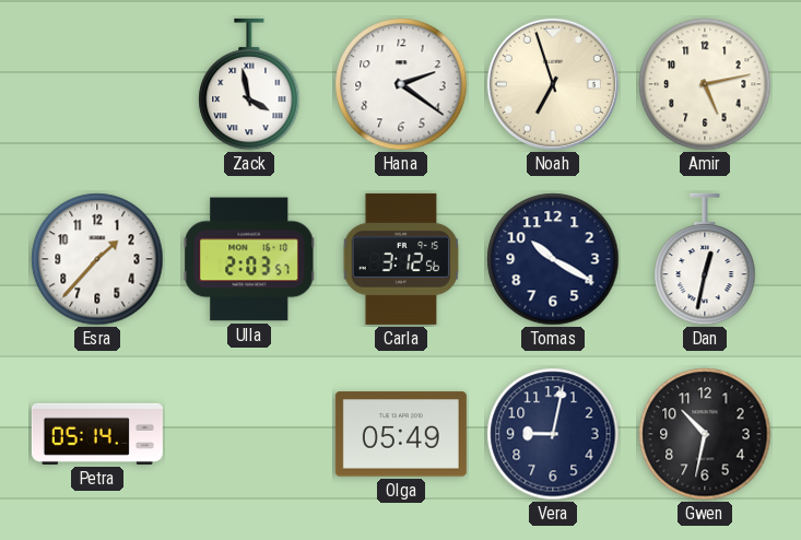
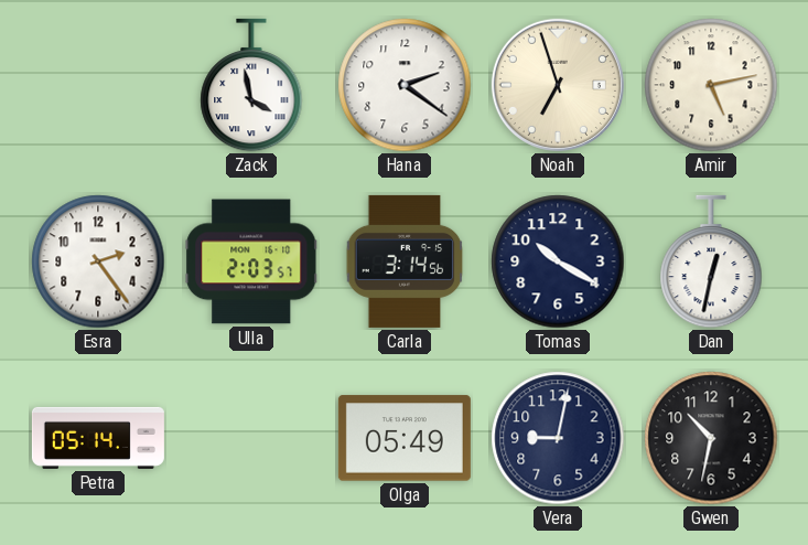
Esra: 1:37 -> 2:24
Carla: 3:12 -> 3:14
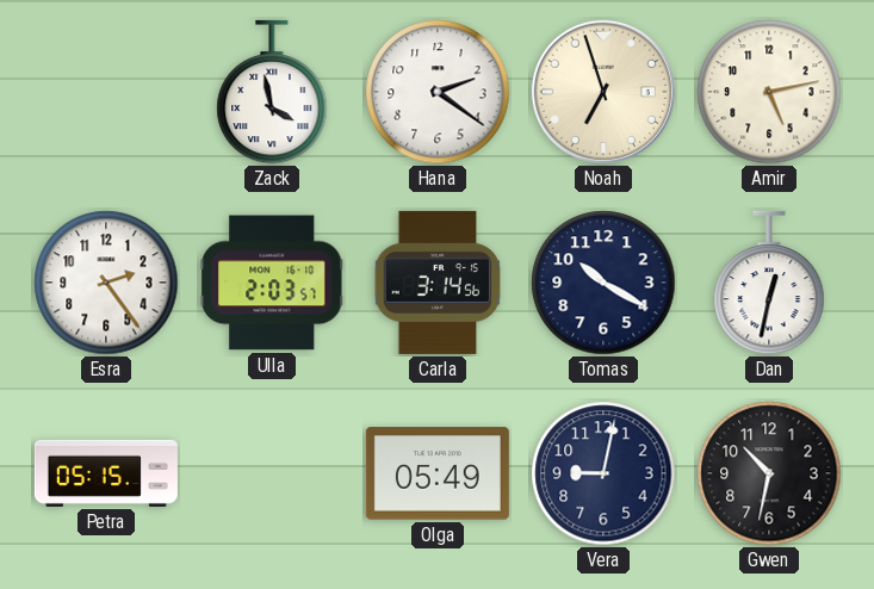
Petra: 05:14 -> 05:15
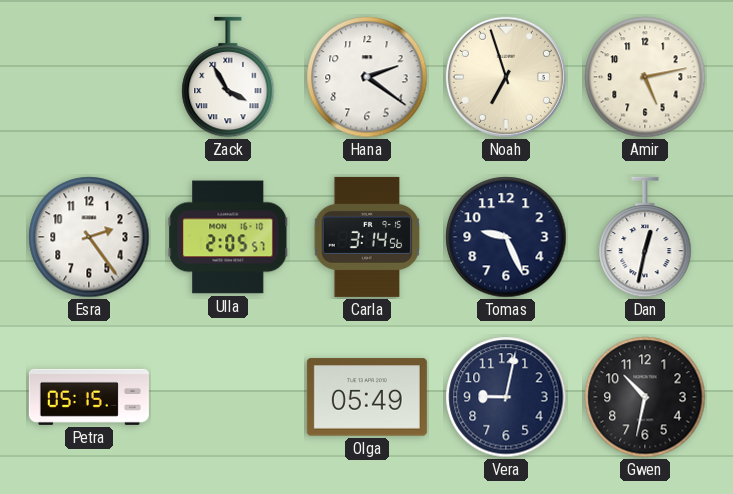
Zack: 3:58 -> 3:55
Ulla: 2:03 -> 2:05
Tomas: 10:20 -> 9:26
